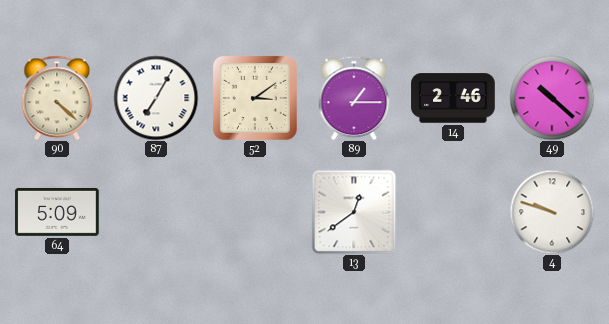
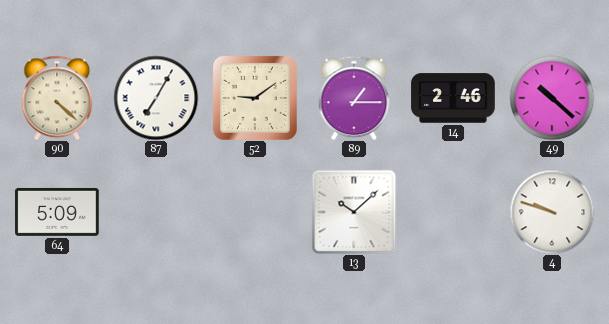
52: 3:09 -> 9:09
13: 12:39 -> 10:08
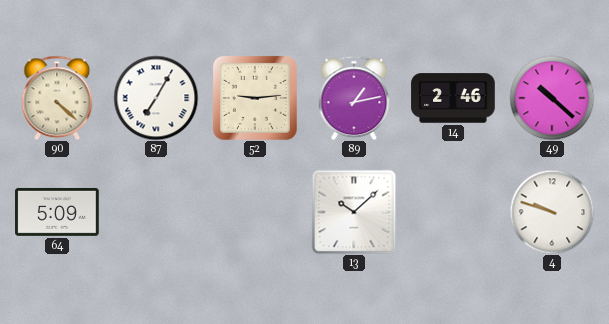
52: 9:09 -> 9:14
89: 1:15 -> 1:13
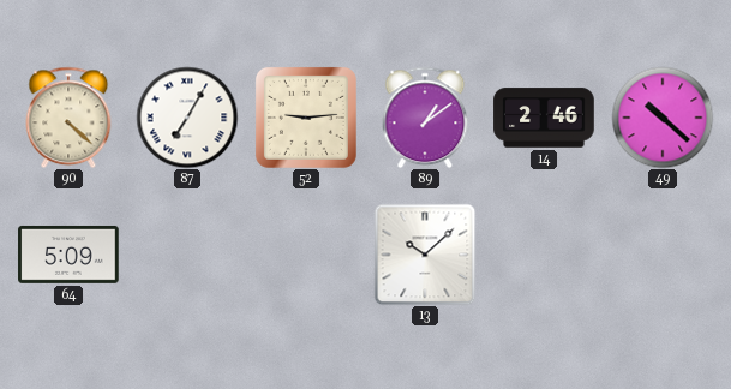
89: 1:13 -> 1:09
4: 9:48 -> none
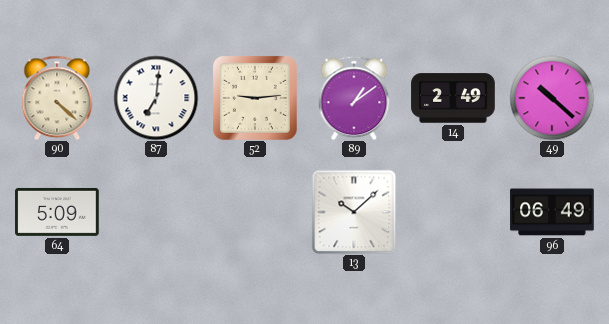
87: 7:05 -> 7:01
14: 2:46 -> 2:49
96: none -> 06:49
